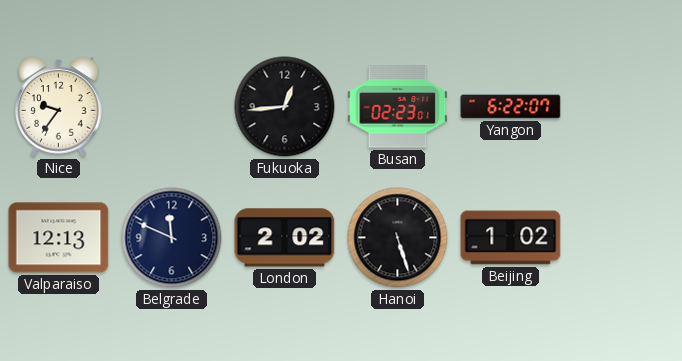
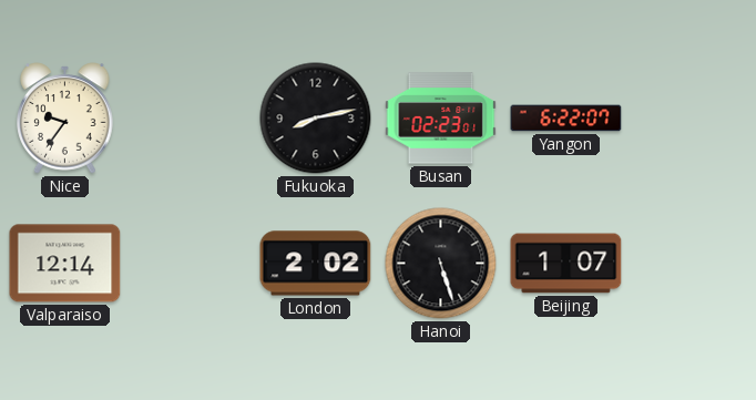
Fukuoka: 12:44 -> 8:13
Valparaiso: 12:13 -> 12:14
Belgrade: 11:49 -> none
Beijing: 1:02 -> 1:07
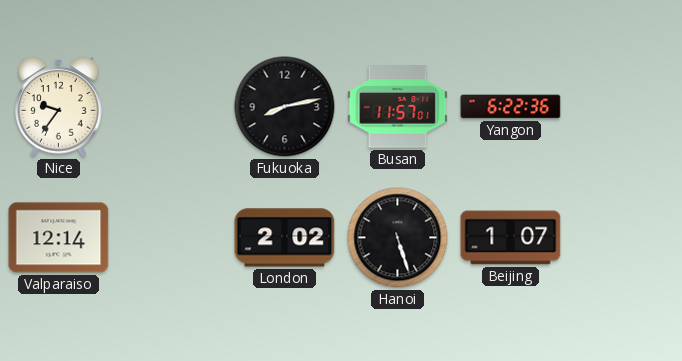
Busan: 02:23 -> 11:57
Yangon: 6:22:07 -> 6:22:36
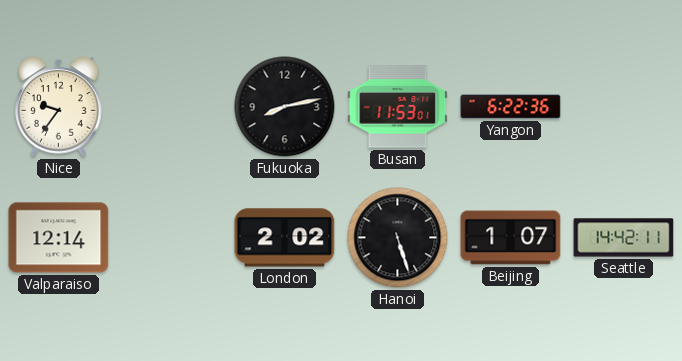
Busan: 11:57 -> 11:53
Seattle: none -> 14:42
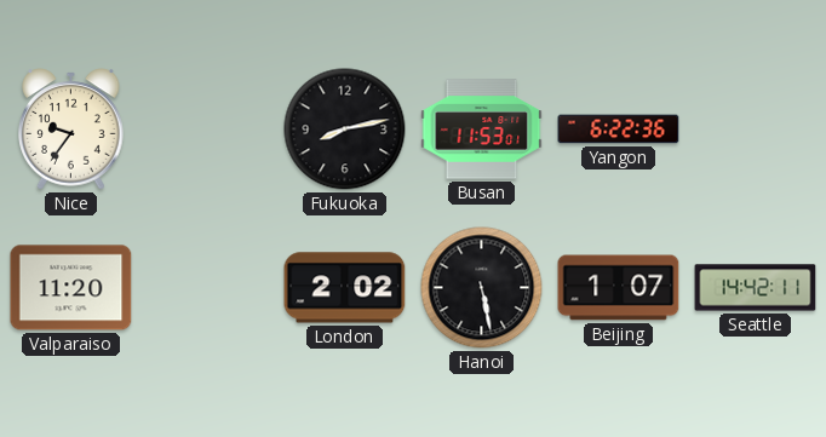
Valparaiso: 12:14 -> 11:20
Hanoi: 5:27 -> 5:28
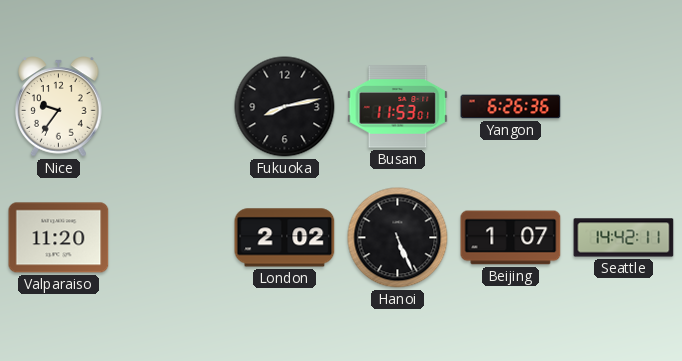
Yangon: 6:22 -> 6:26
Hanoi: 5:28 -> 5:26
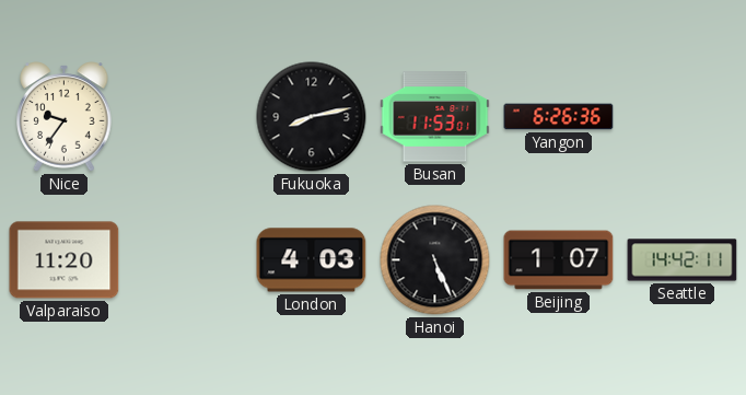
London: 2:02 -> 4:03
